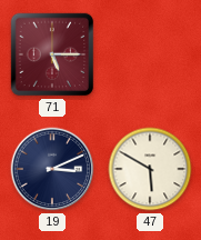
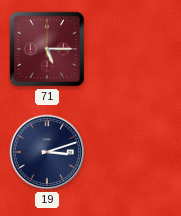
19: 3:11 -> 3:12
47: 5:50 -> none
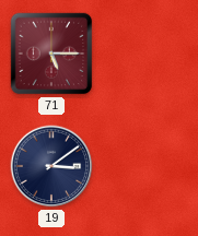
19: 3:12 -> 3:09
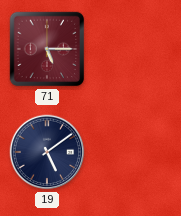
19: 3:09 -> 5:09
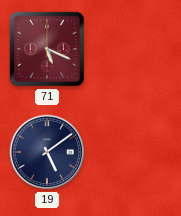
71: 5:15 -> 5:19
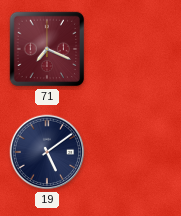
71: 5:19 -> 7:19
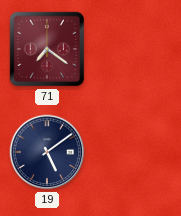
71: 7:19 -> 7:21
